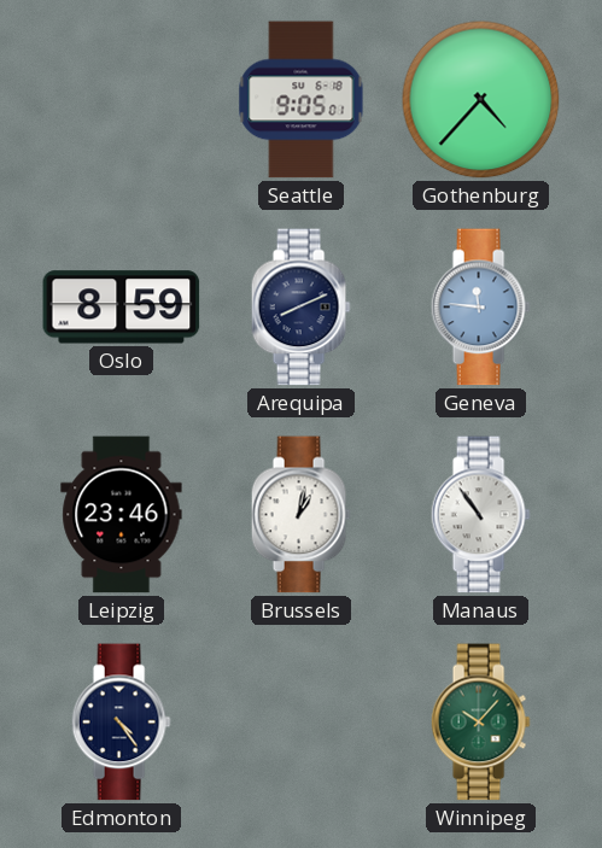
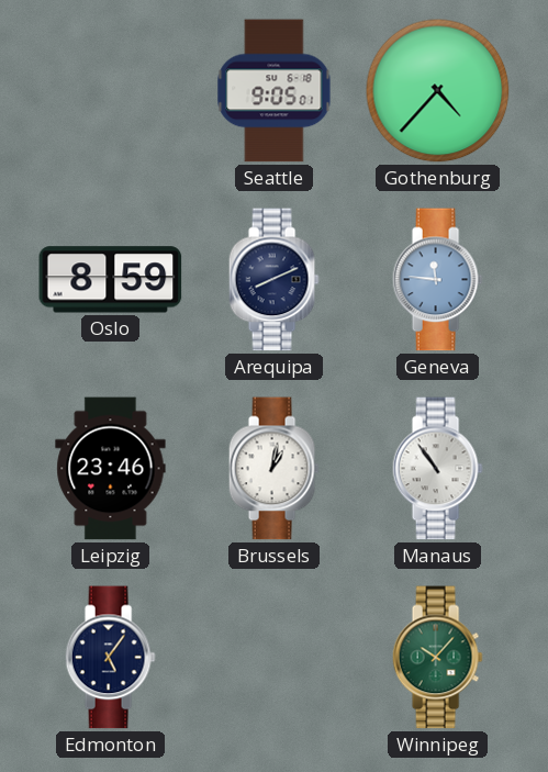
Edmonton: 4:24 -> 5:06
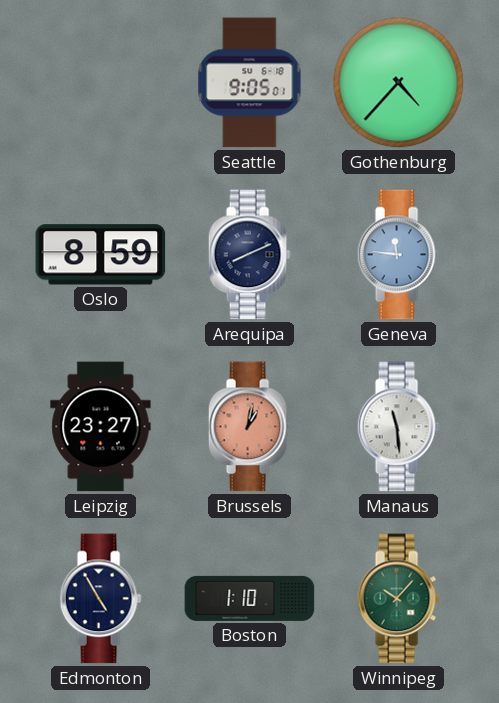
Leipzig: 23:46 -> 23:27
Brussels dial: white -> salmon
Manaus: 10:54 -> 11:29
Edmonton: 5:06 -> 4:55
Boston: none -> 1:10
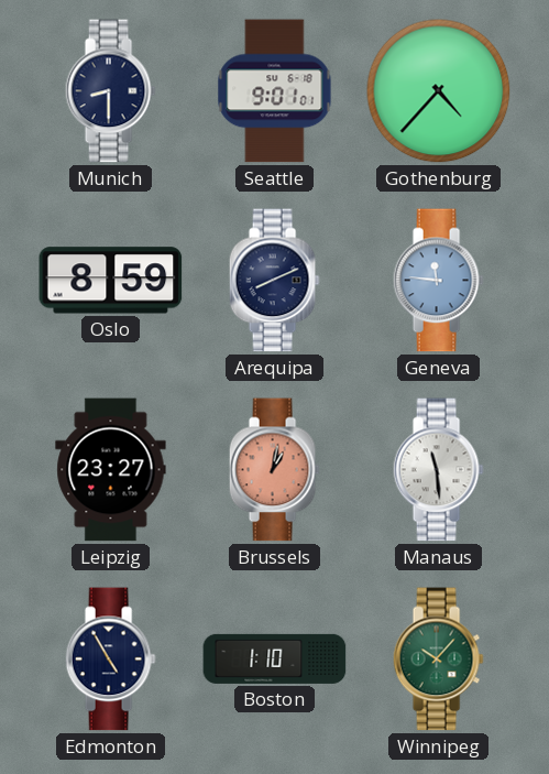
Munich: none -> 8:30
Seattle: 9:05 -> 9:01
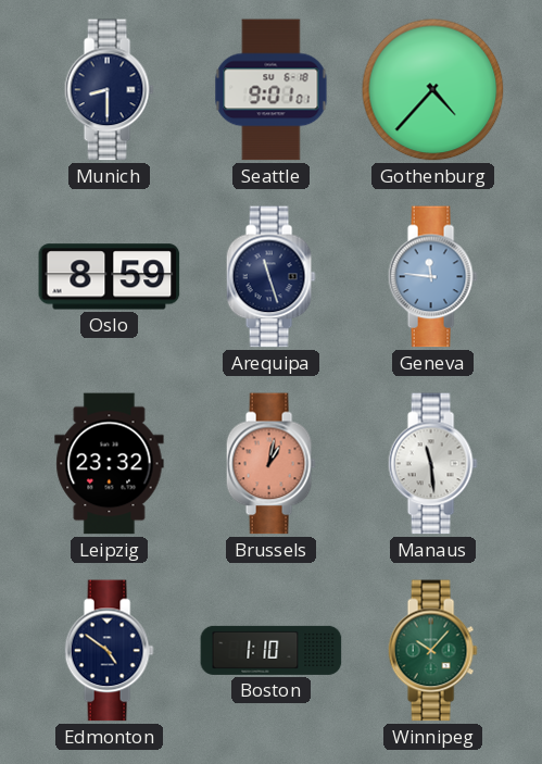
Arequipa: 8:11 -> 11:27
Leipzig: 23:27 -> 23:32
Edmonton: 4:55 -> 4:51
